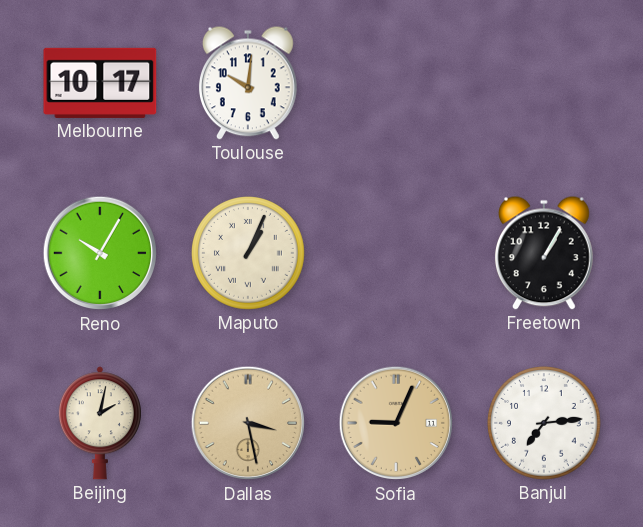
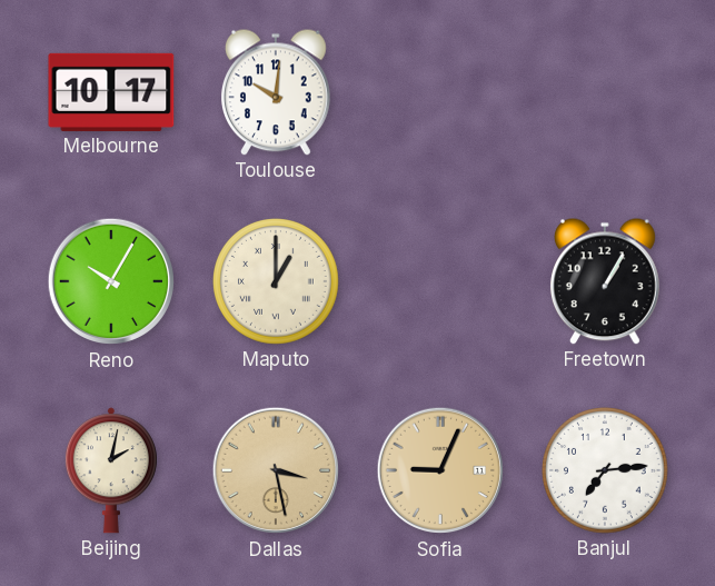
Maputo: 1:04 -> 1:00
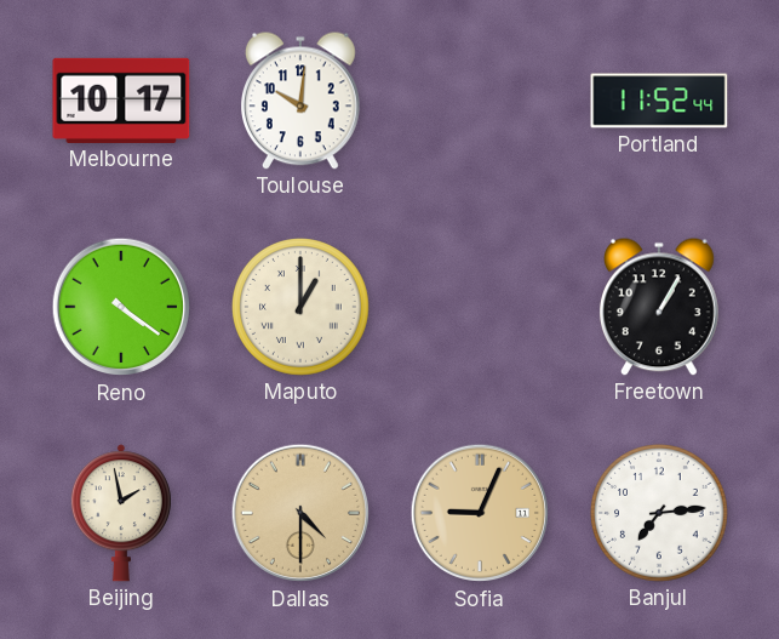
Portland: none -> 11:52
Reno: 10:05 -> 4:21
Beijing: 2:02 -> 1:58
Dallas: 3:28 -> 4:30
